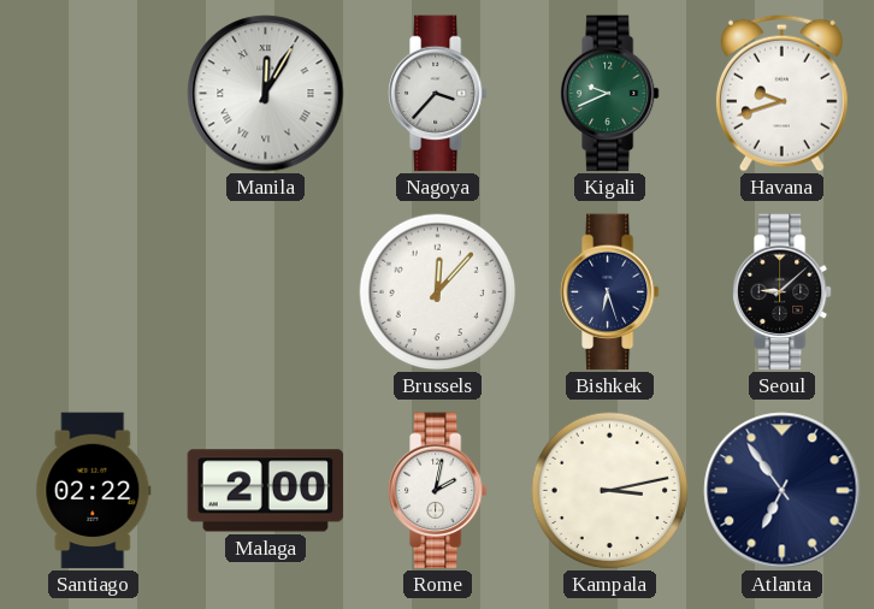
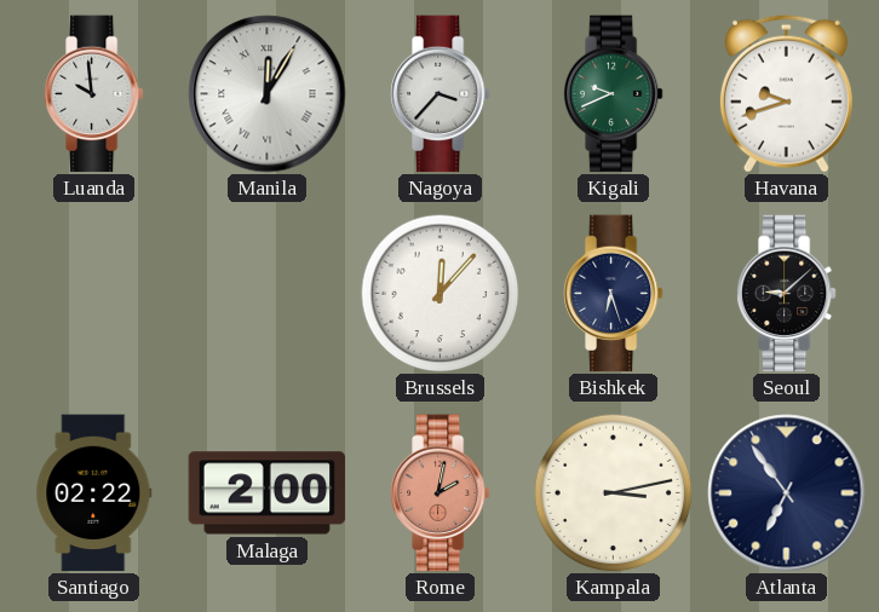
Luanda: none -> 9:59
Rome dial: white -> salmon
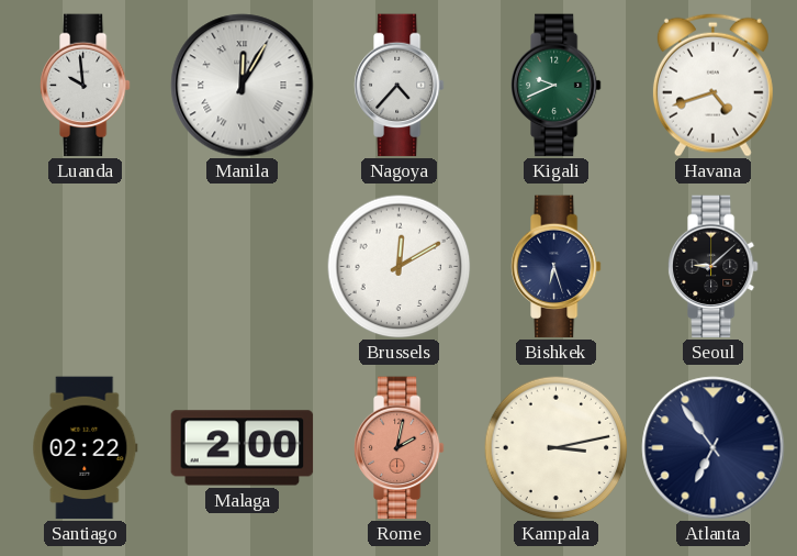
Nagoya: 3:37 -> 4:37
Havana: 9:42 -> 4:42
Brussels: 12:07 -> 12:10
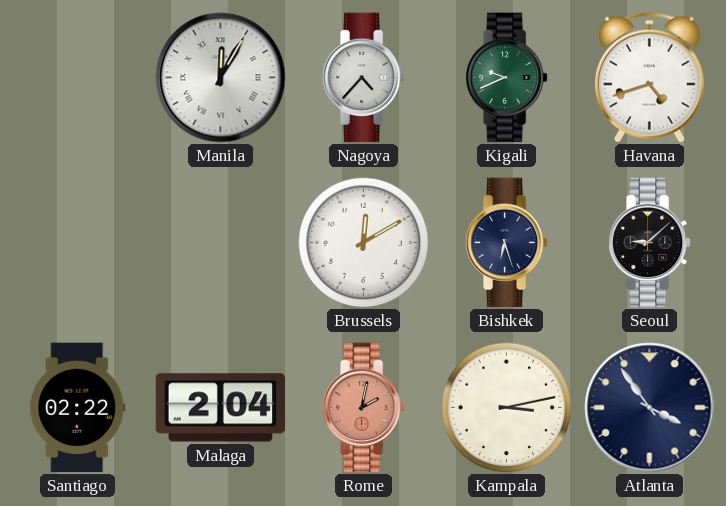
Luanda: 9:59 -> none
Malaga: 2:00 -> 2:04
Atlanta: 6:54 -> 3:54
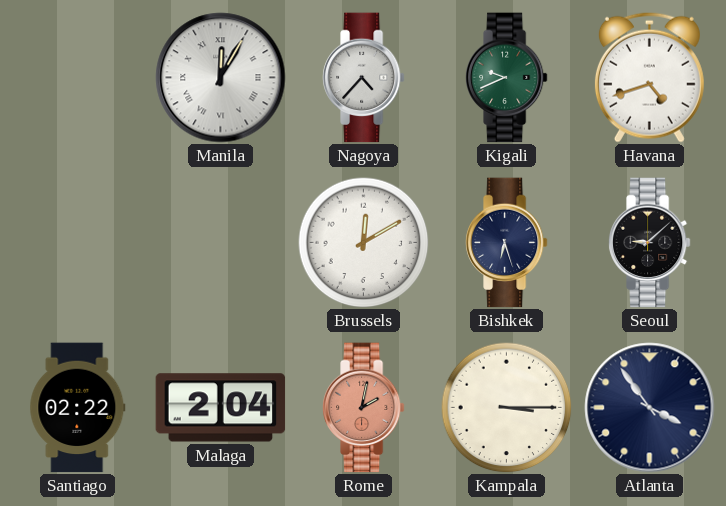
Kampala: 3:13 -> 3:15
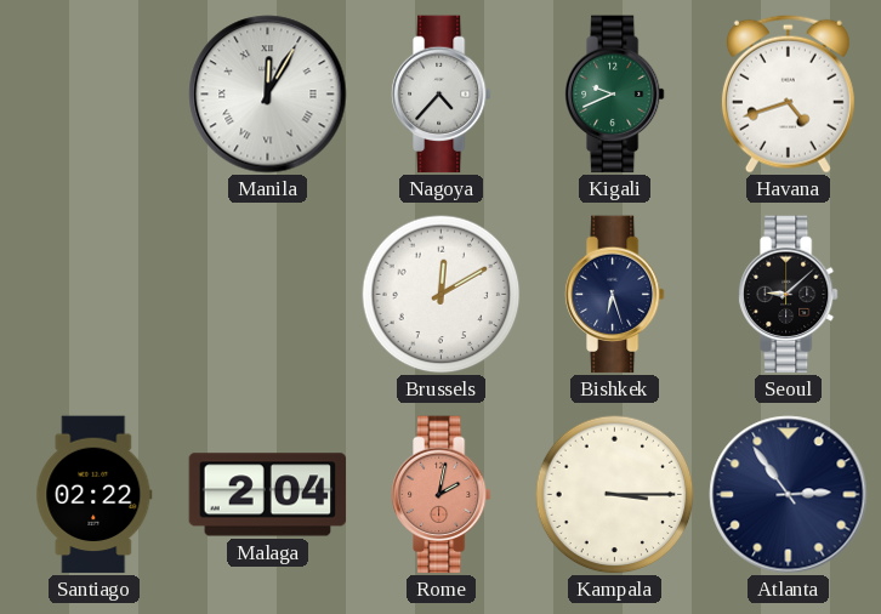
Atlanta: 3:54 -> 2:54
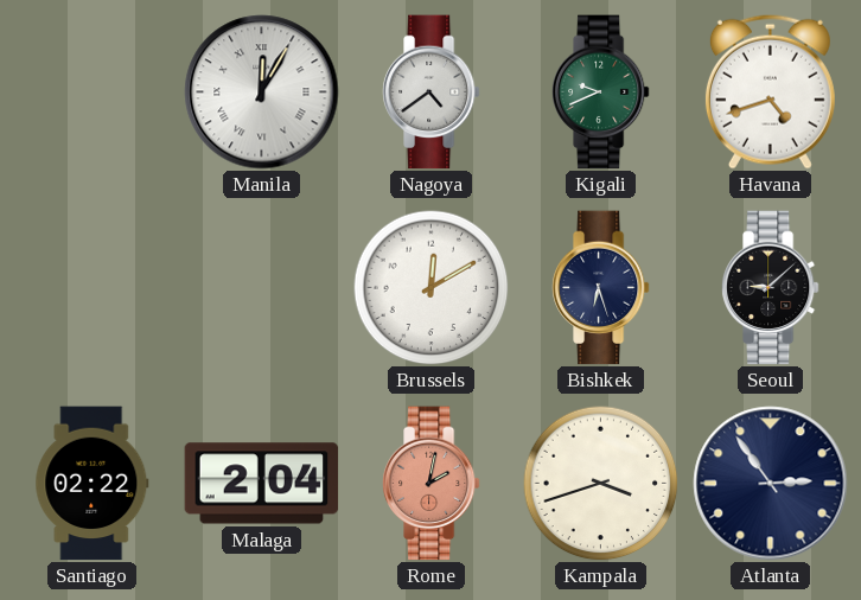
Nagoya: 4:37 -> 4:39
Kampala: 3:15 -> 3:42
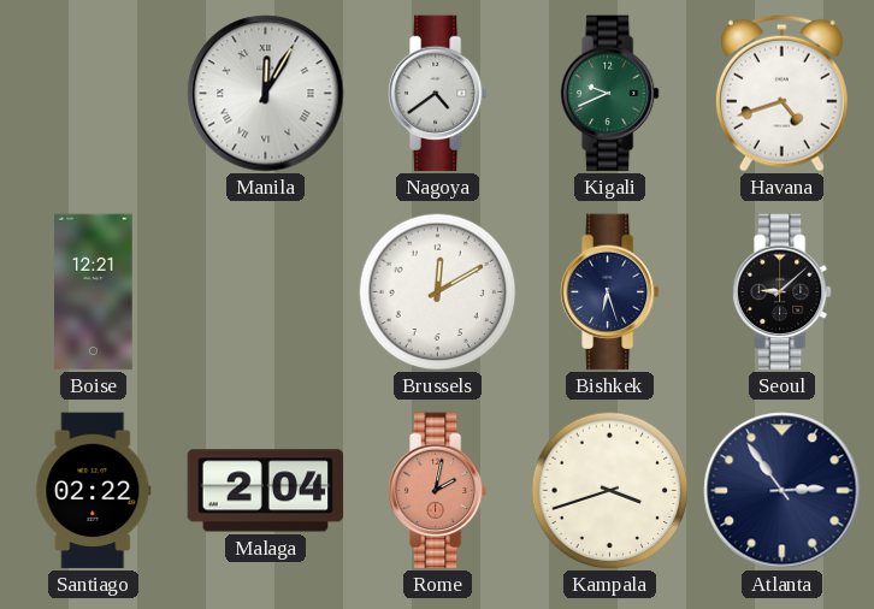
Boise: none -> 12:21
